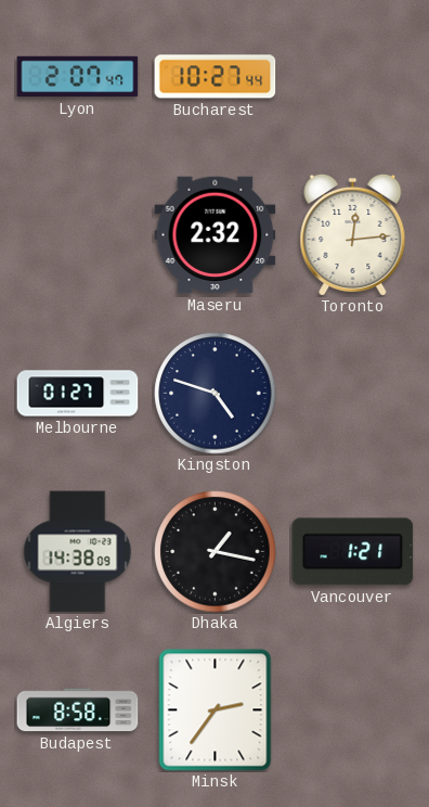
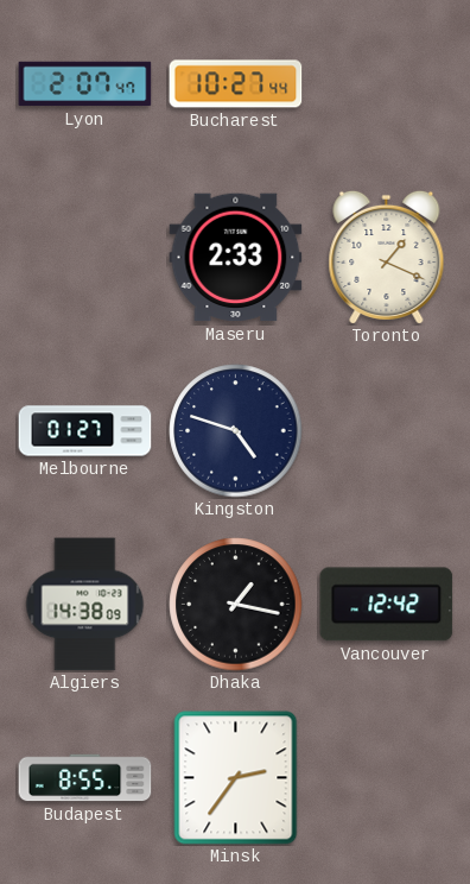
Maseru: 2:32 -> 2:33
Toronto: 12:14 -> 1:19
Vancouver: 1:21 -> 12:42
Budapest: 8:58 -> 8:55
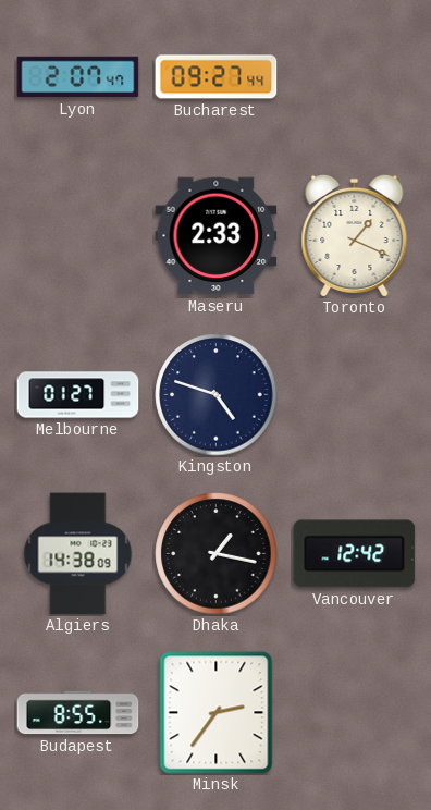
Bucharest: 10:27 -> 09:27
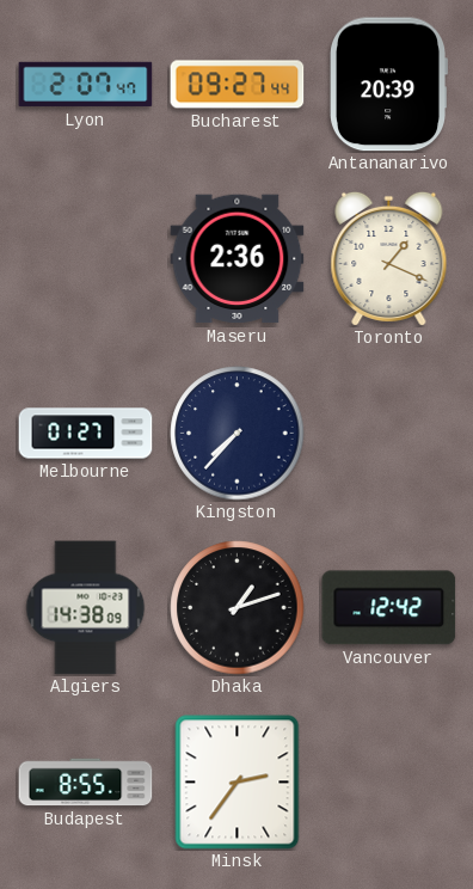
Antananarivo: none -> 20:39
Maseru: 2:33 -> 2:36
Kingston: 4:48 -> 7:37
Dhaka: 1:17 -> 1:12
